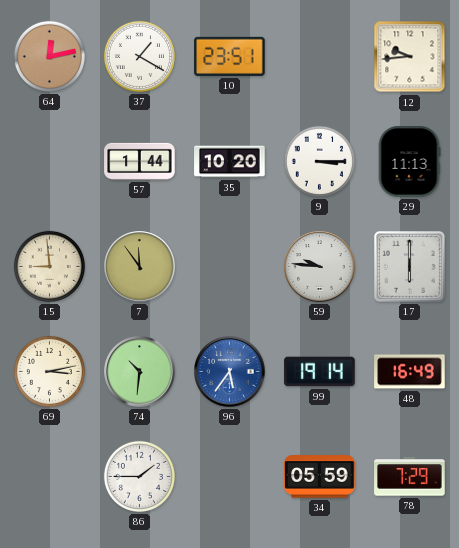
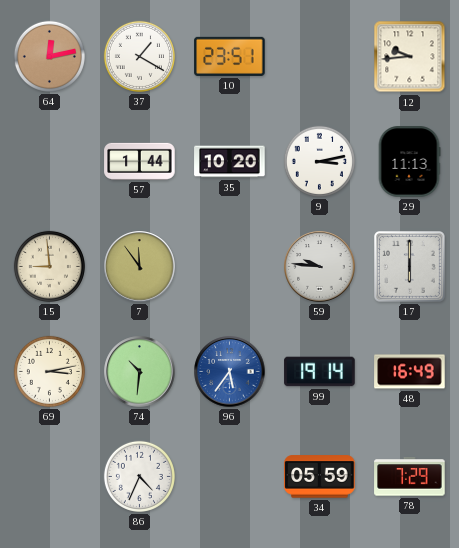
9: 3:15 -> 3:13
86: 1:45 -> 4:34
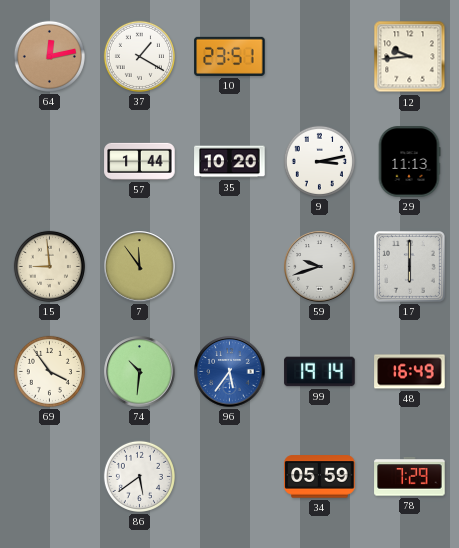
59: 9:46 -> 9:42
69: 3:13 -> 3:54
86: 4:34 -> 5:39
